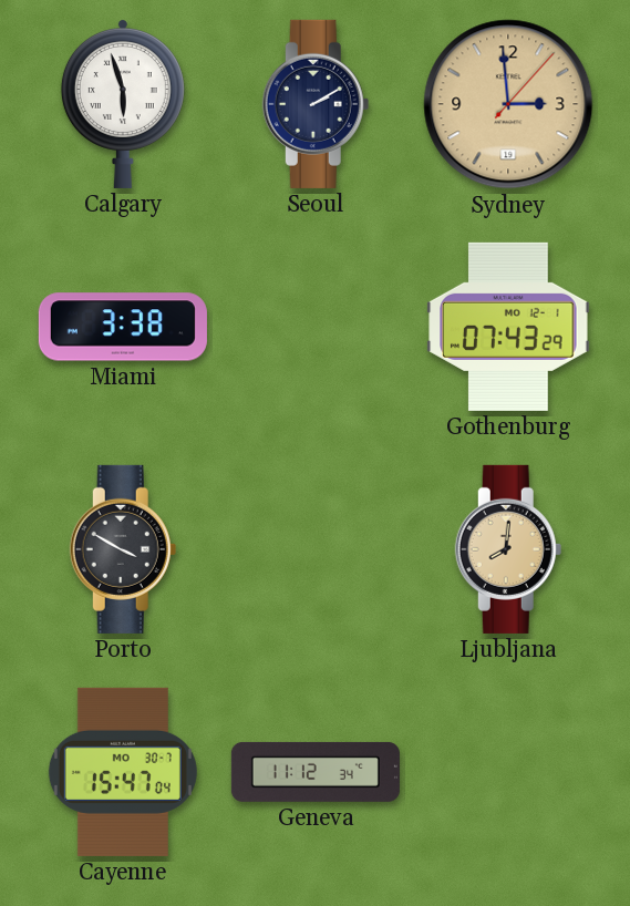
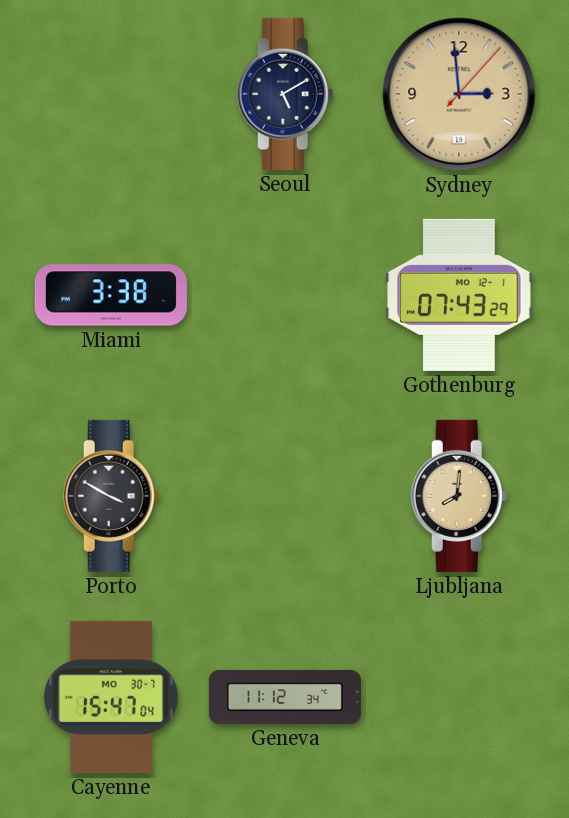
Calgary: 5:57 -> none
Seoul: 2:10 -> 5:10
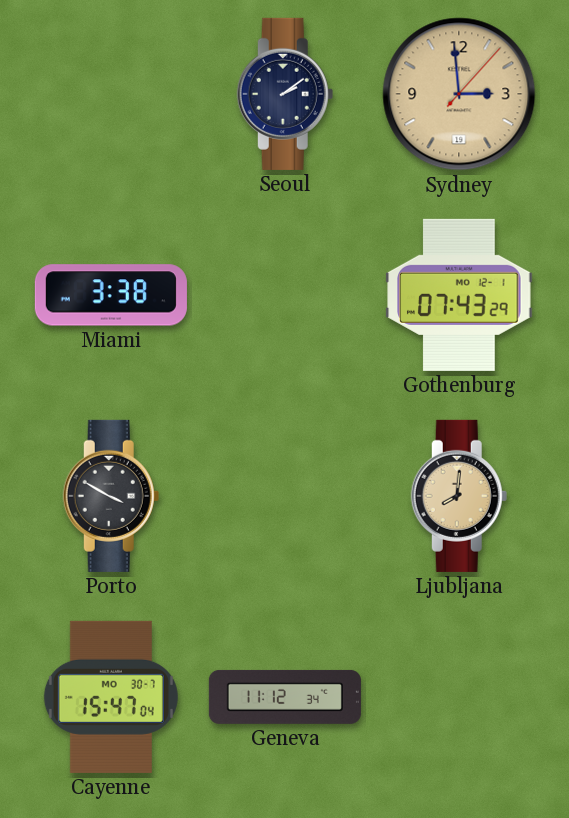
Seoul: 5:10 -> 2:09
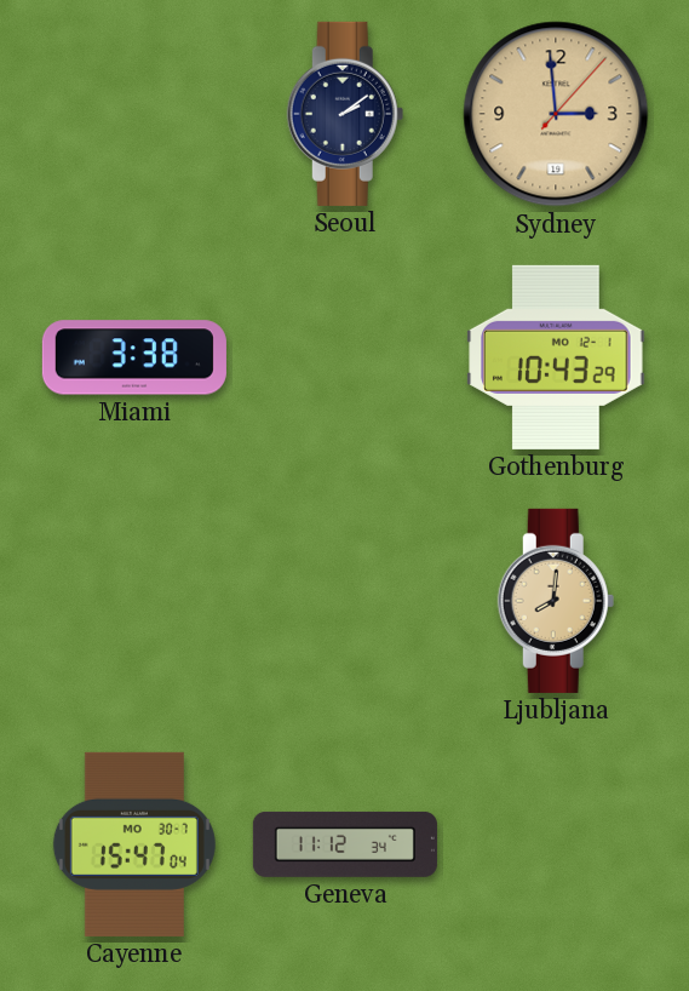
Gothenburg: 07:43 -> 10:43
Porto: 3:50 -> none
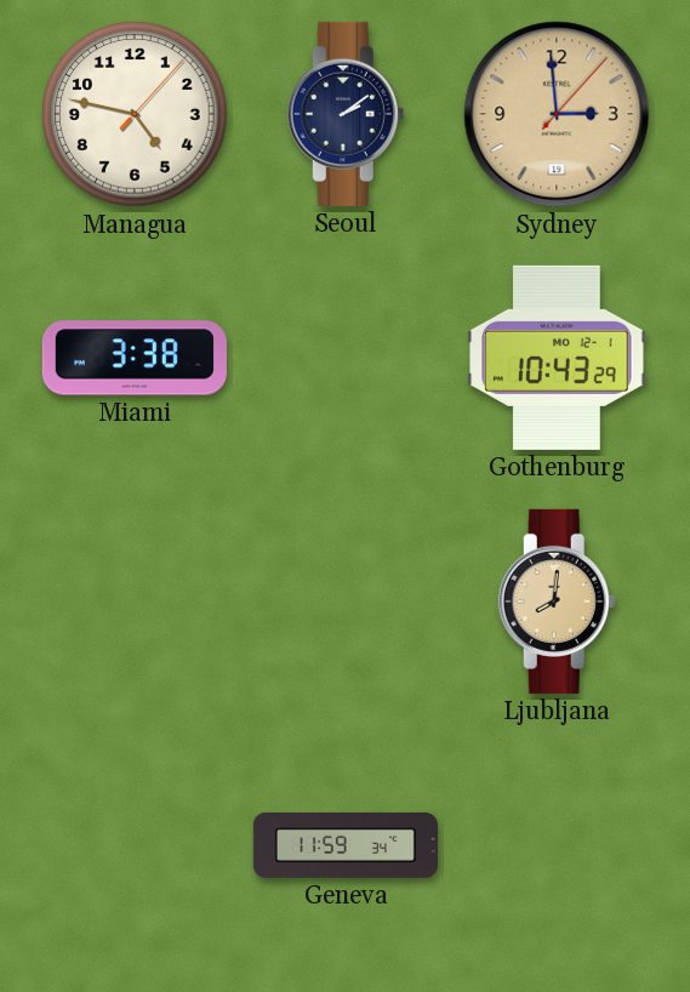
Managua: none -> 4:47
Cayenne: 15:47 -> none
Geneva: 11:12 -> 11:59
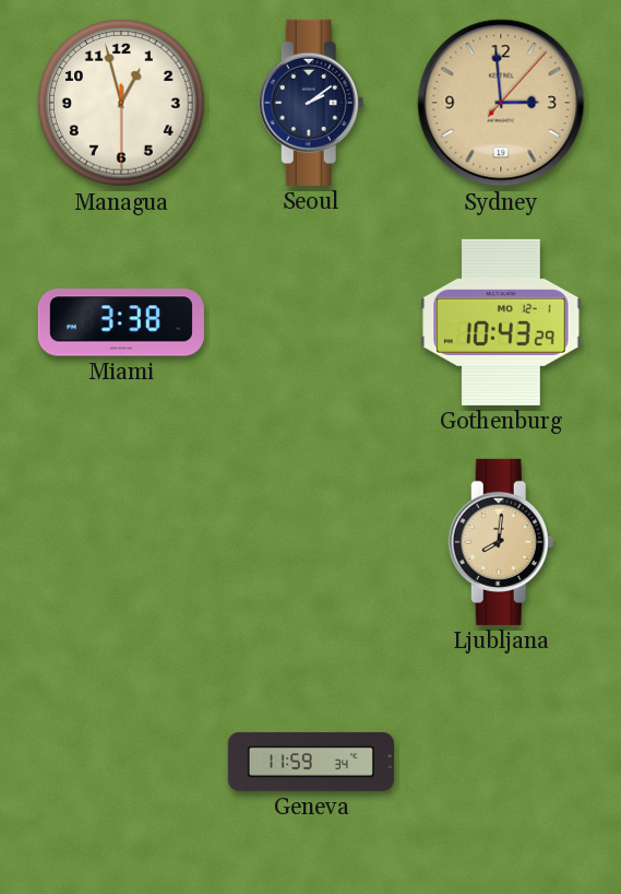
Managua: 4:47 -> 12:57
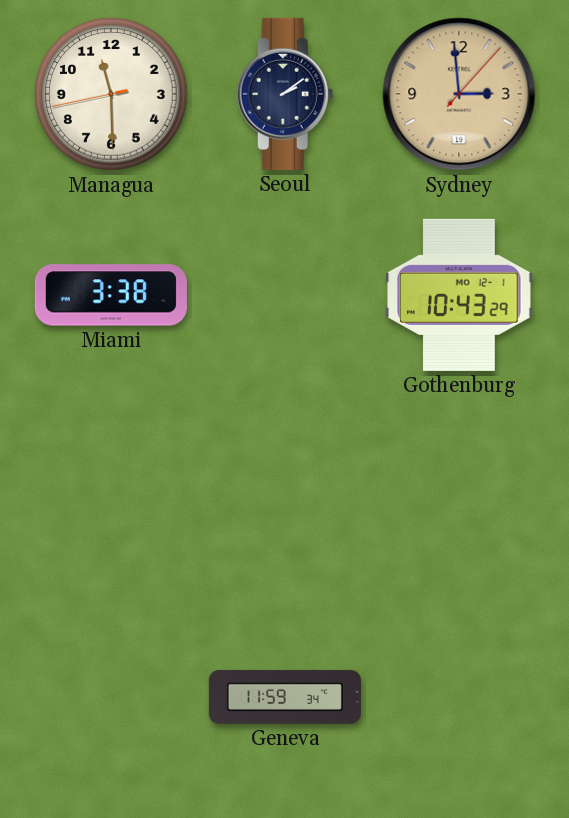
Managua: 12:57 -> 11:29
Ljubljana: 8:01 -> none
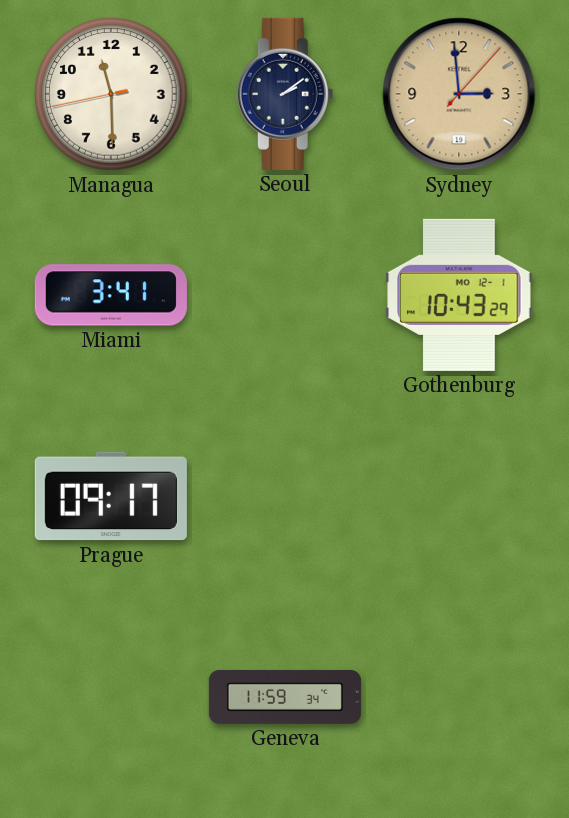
Miami: 3:38 -> 3:41
Prague: none -> 09:17
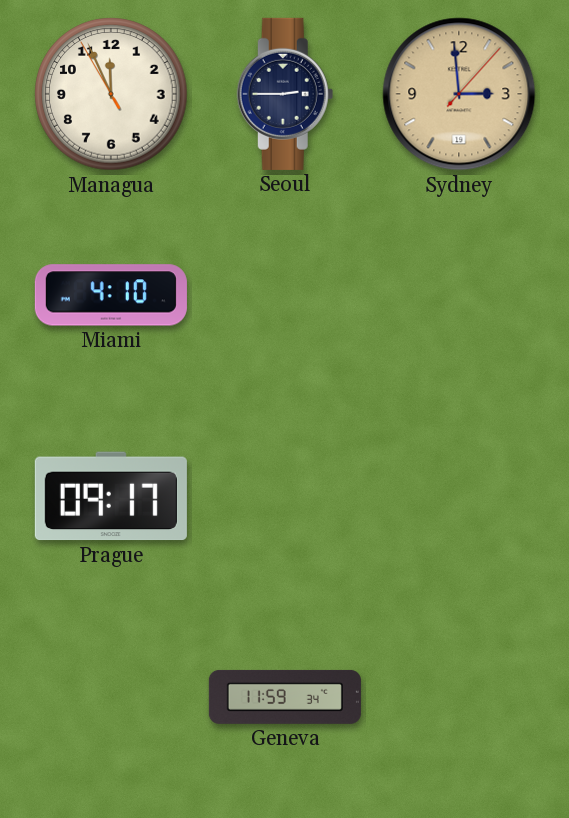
Managua: 11:29 -> 11:55
Seoul: 2:09 -> 2:45
Miami: 3:41 -> 4:10
Gothenburg: 10:43 -> none
